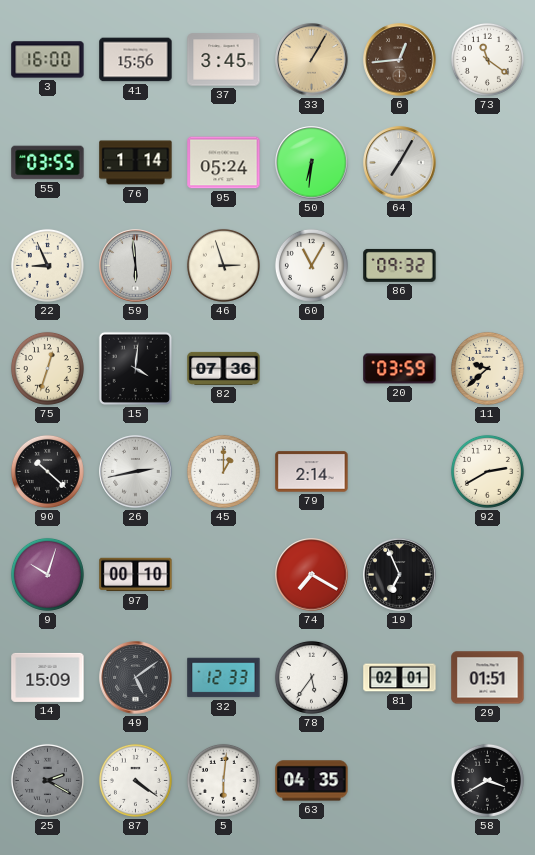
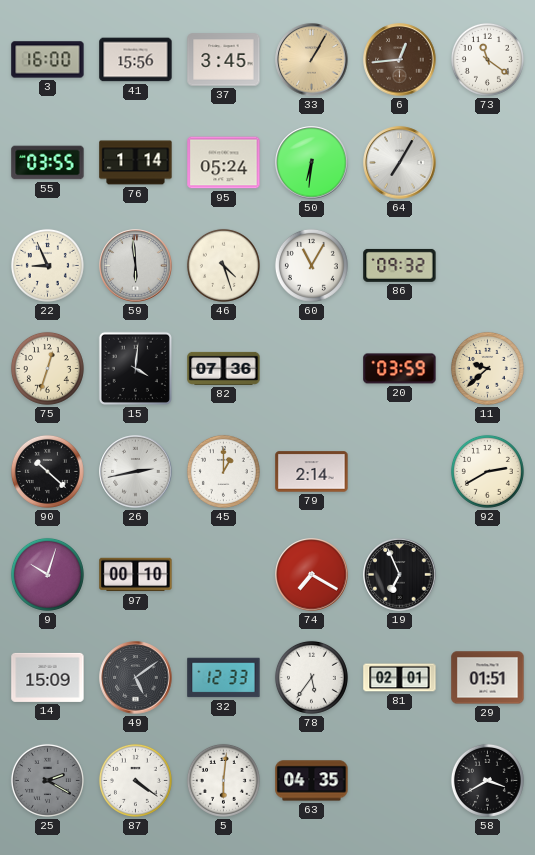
46: 2:57 -> 4:27
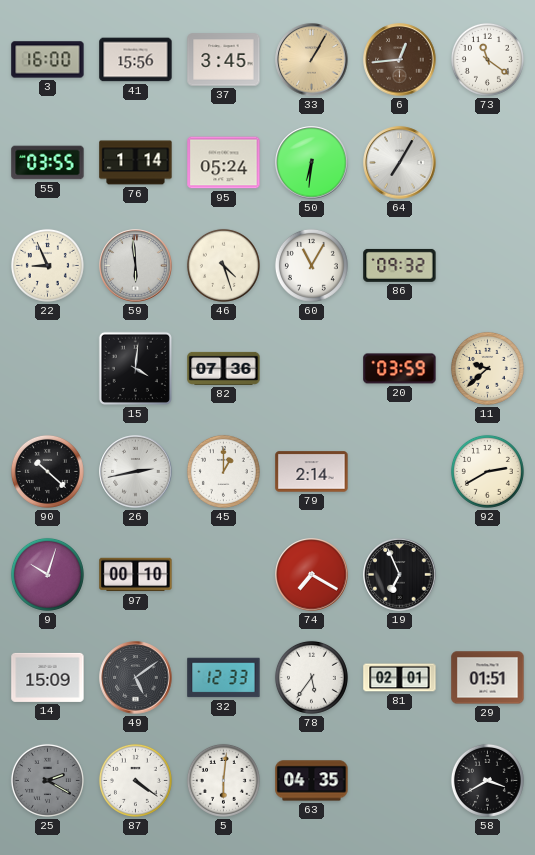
75: 12:33 -> none
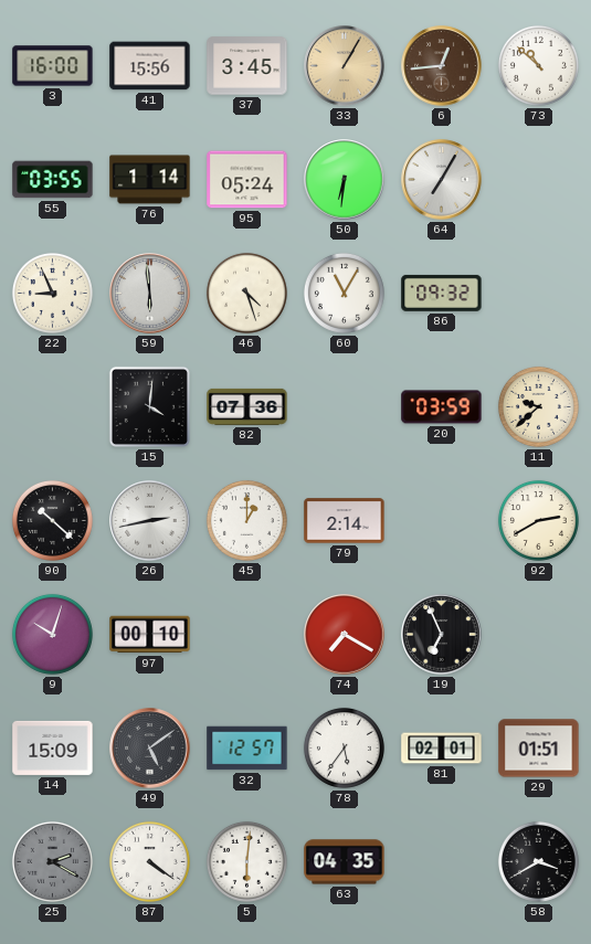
73: 11:21 -> 10:52
32: 12:33 -> 12:57
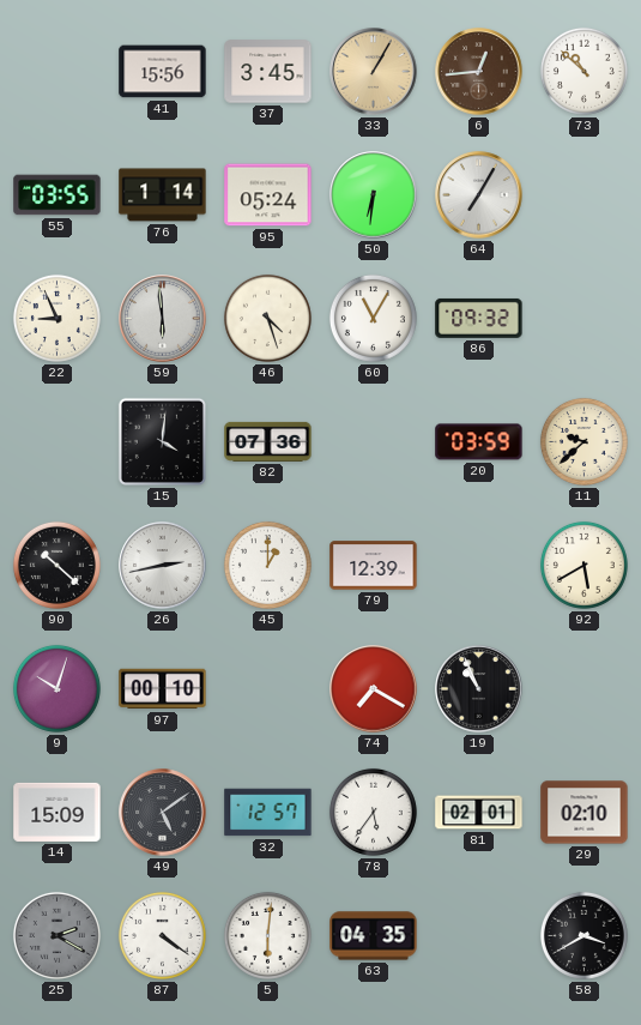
3: 16:00 -> none
79: 2:14 -> 12:39
92: 2:40 -> 5:40
19: 6:56 -> 10:56
29: 01:51 -> 02:10
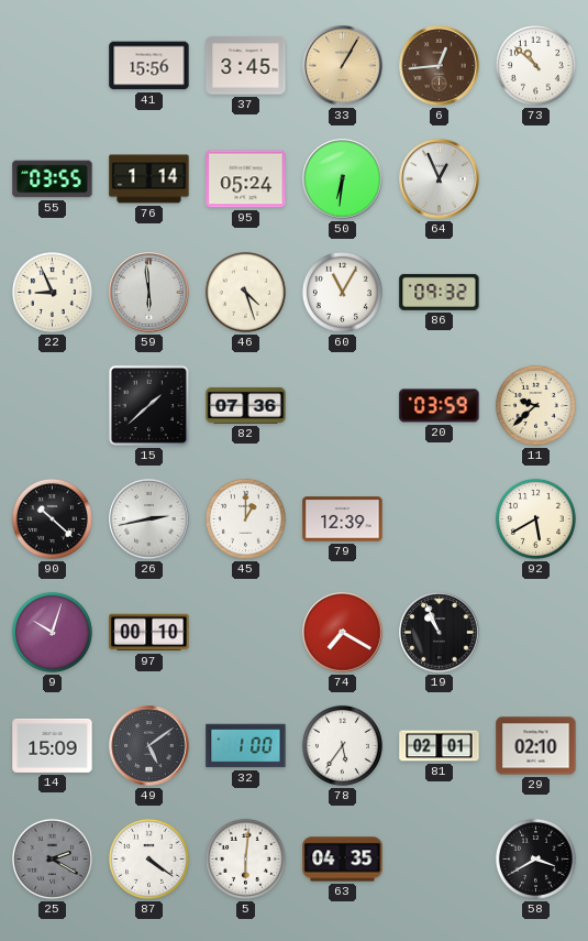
64: 7:05 -> 12:56
15: 4:01 -> 1:38
32: 12:57 -> 1:00
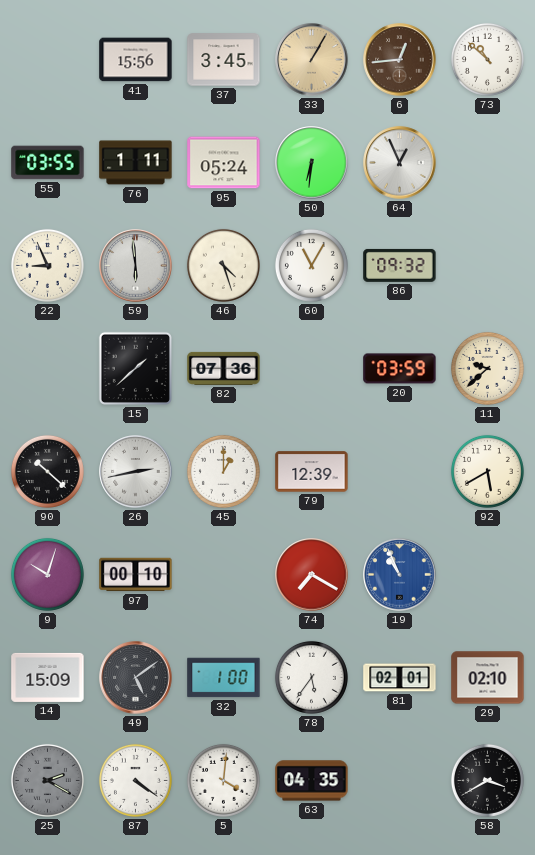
76: 1:14 -> 1:11
19 dial: black -> blue
5: 6:01 -> 4:01
